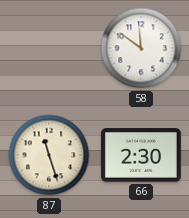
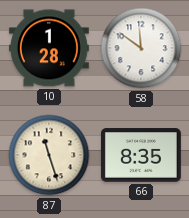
10: none -> 1:28
66: 2:30 -> 8:35
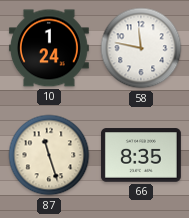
10: 1:28 -> 1:24
58: 11:51 -> 11:47
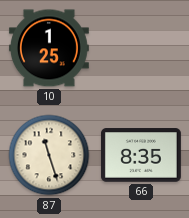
10: 1:24 -> 1:25
58: 11:47 -> none
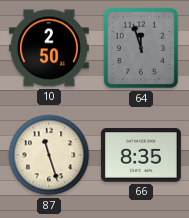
10: 1:25 -> 2:50
64: none -> 11:57
